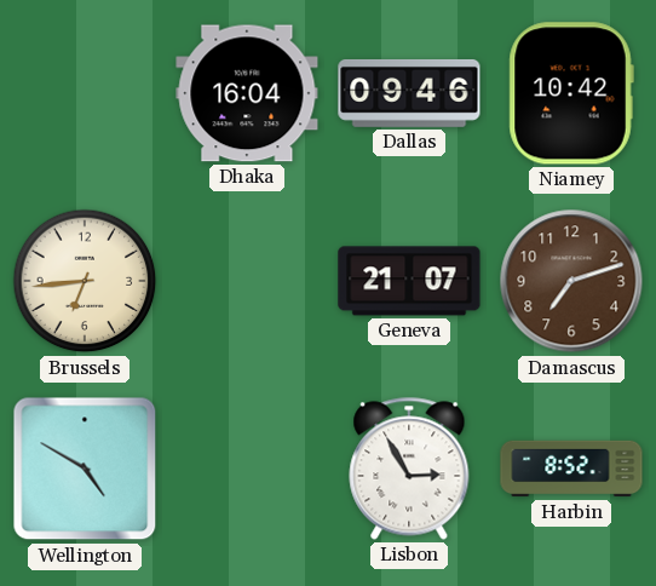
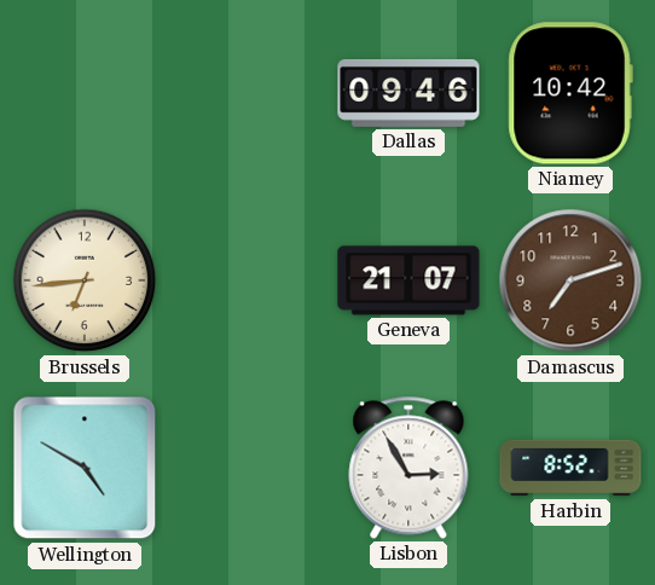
Dhaka: 16:04 -> none
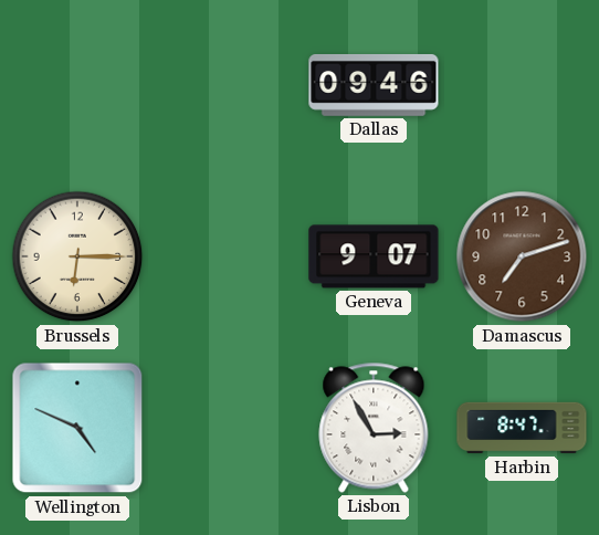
Niamey: 10:42 -> none
Brussels: 6:44 -> 6:15
Geneva: 21:07 -> 9:07
Wellington: 4:50 -> 4:49
Harbin: 8:52 -> 8:47
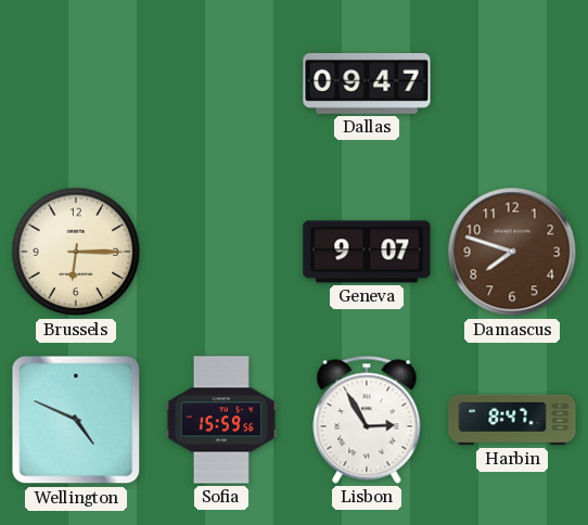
Dallas: 09:46 -> 09:47
Damascus: 7:12 -> 7:48
Sofia: none -> 15:59
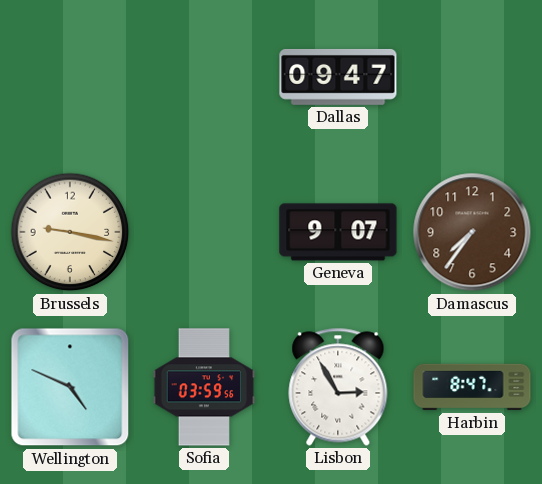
Brussels: 6:15 -> 9:17
Damascus: 7:48 -> 7:36
Sofia: 15:59 -> 03:59
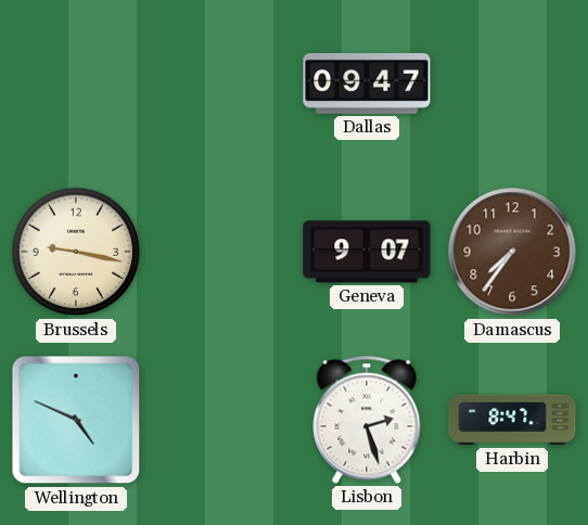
Sofia: 03:59 -> none
Lisbon: 2:55 -> 2:27
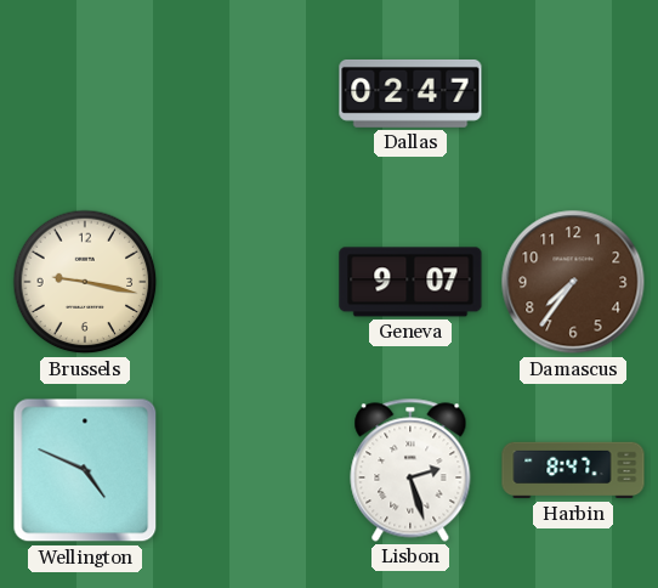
Dallas: 09:47 -> 02:47
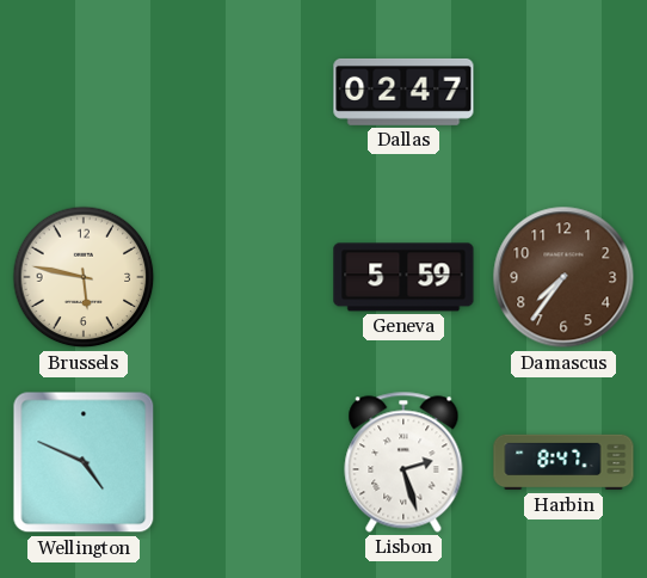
Brussels: 9:17 -> 5:47
Geneva: 9:07 -> 5:59
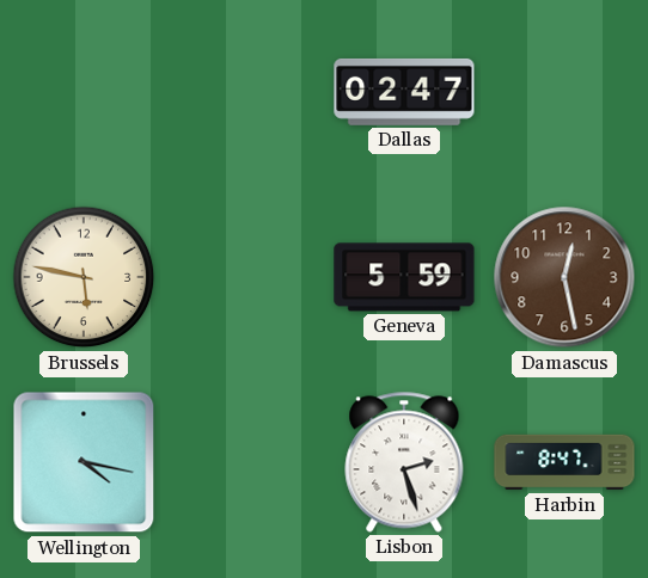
Damascus: 7:36 -> 12:28
Wellington: 4:49 -> 4:17
